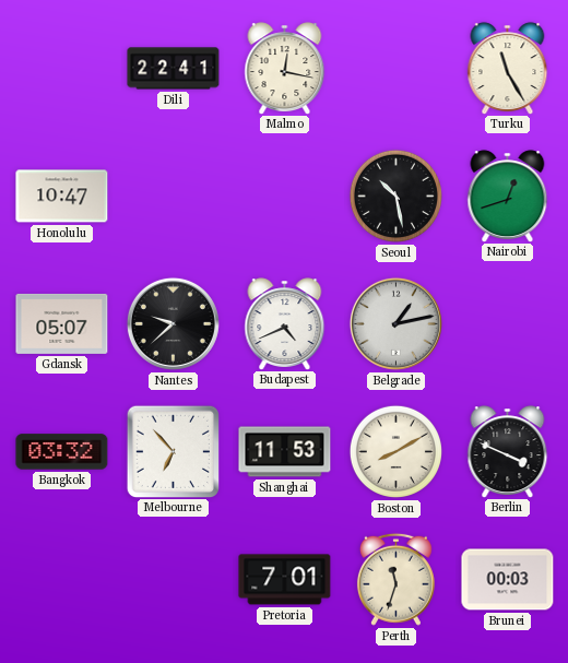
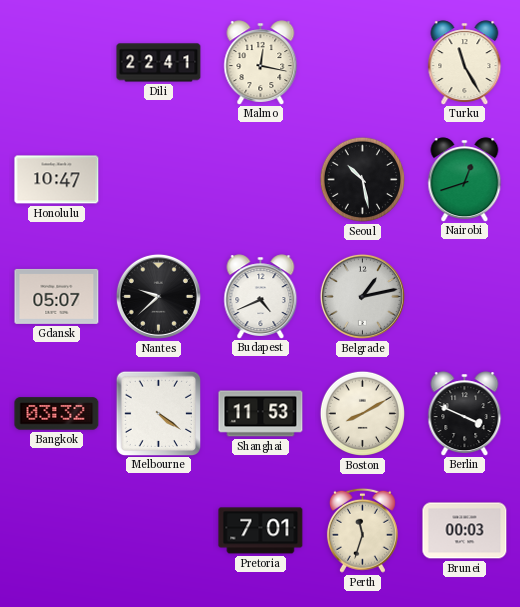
Melbourne: 6:53 -> 4:21
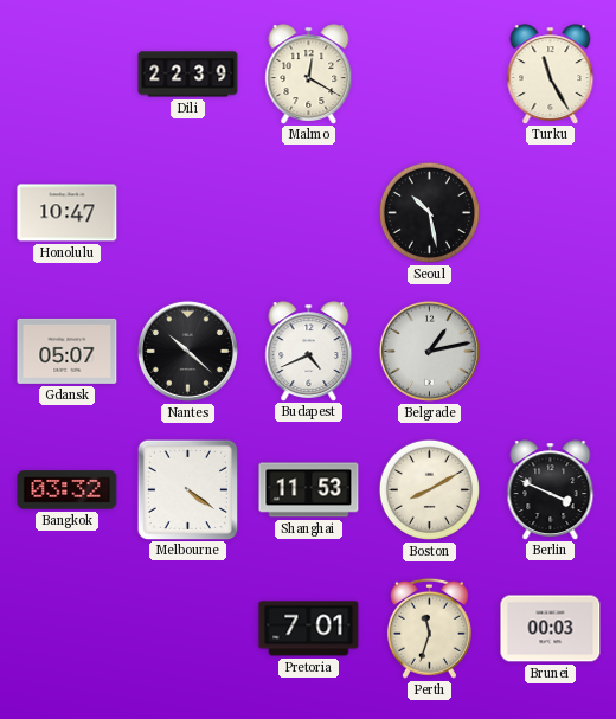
Dili: 22:41 -> 22:39
Malmo: 12:17 -> 12:20
Nairobi: 12:42 -> none
Nantes: 9:38 -> 10:22
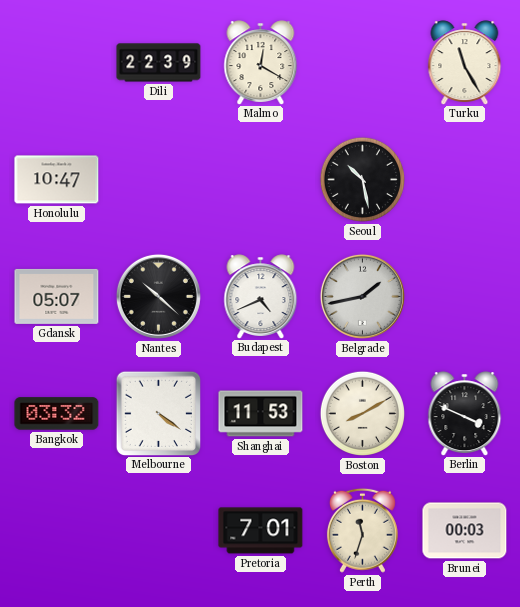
Belgrade: 1:13 -> 1:43
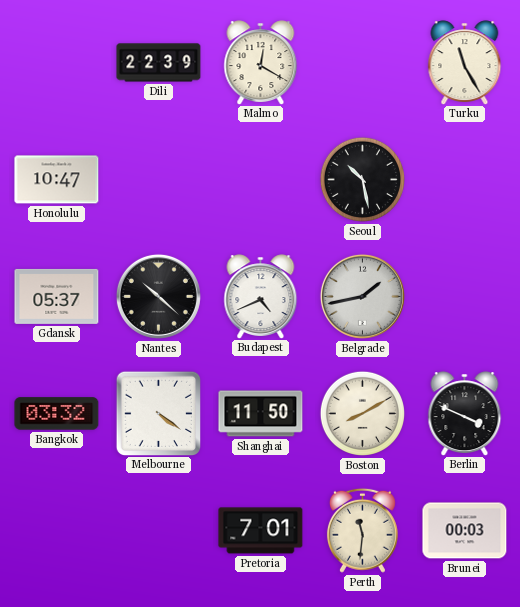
Gdansk: 05:07 -> 05:37
Shanghai: 11:53 -> 11:50
Perth: 11:33 -> 11:31
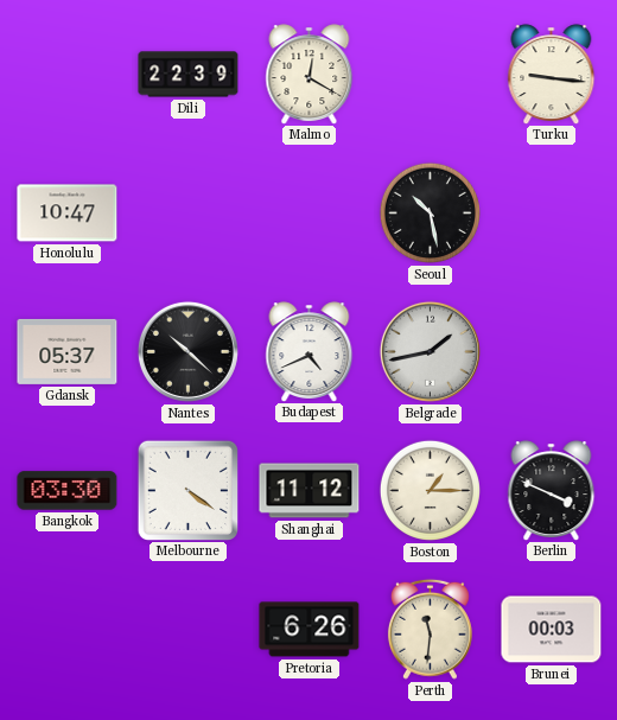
Turku: 11:25 -> 9:16
Bangkok: 03:32 -> 03:30
Shanghai: 11:50 -> 11:12
Boston: 8:10 -> 1:15
Pretoria: 7:01 -> 6:26
